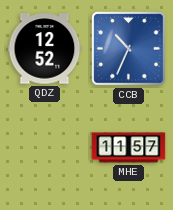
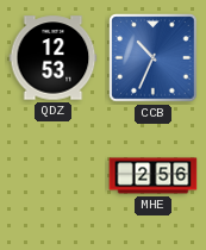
QDZ: 12:52 -> 12:53
MHE: 11:57 -> 2:56
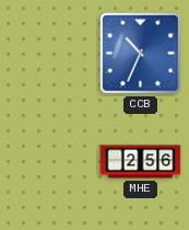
QDZ: 12:53 -> none
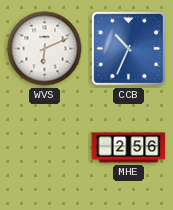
WVS: none -> 6:11
